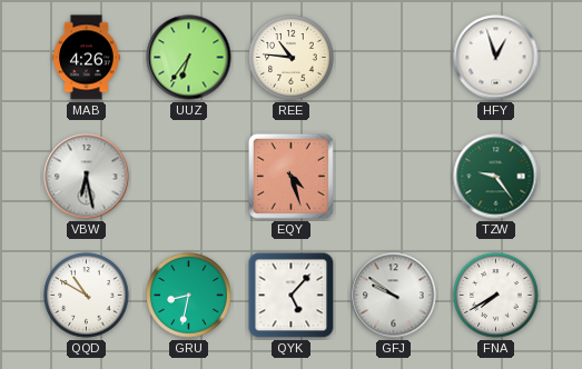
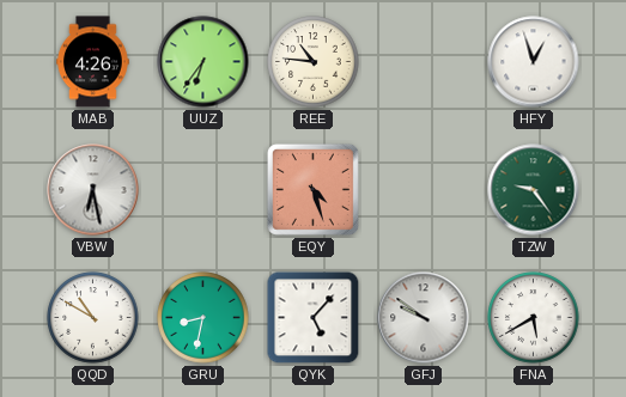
FNA: 7:40 -> 5:40
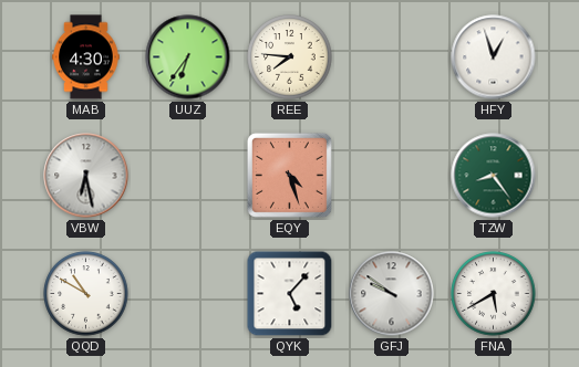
MAB: 4:26 -> 4:30
REE: 10:46 -> 7:46
TZW: 9:24 -> 8:24
GRU: 8:32 -> none
